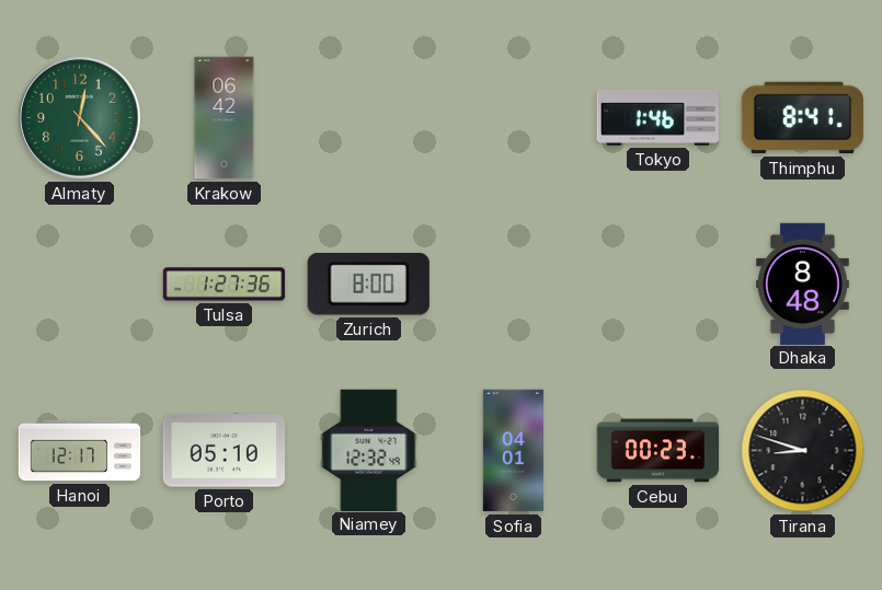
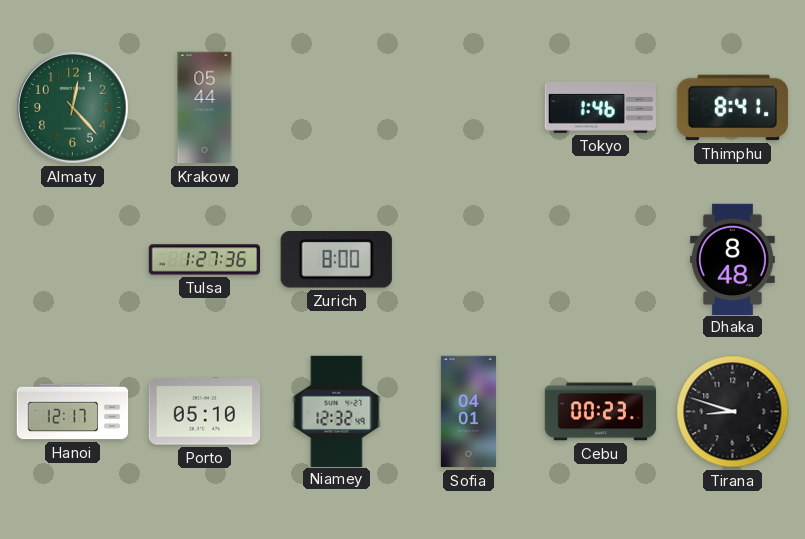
Krakow: 06:42 -> 05:44
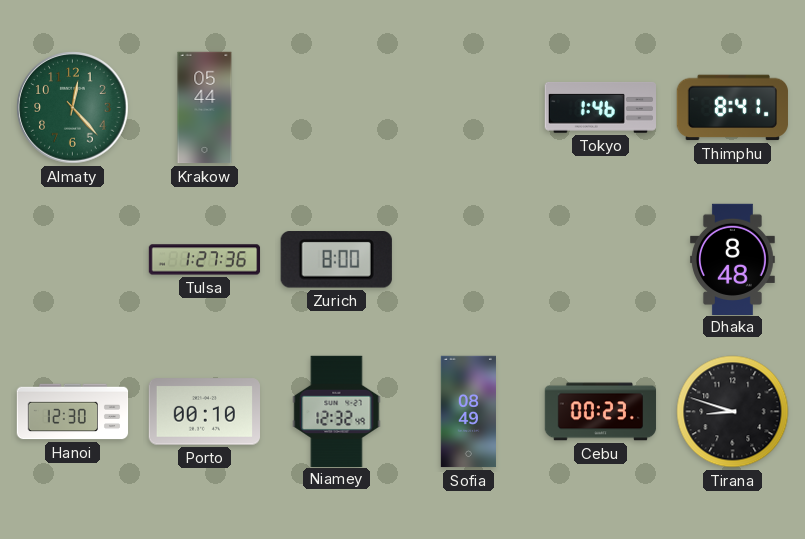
Hanoi: 12:17 -> 12:30
Porto: 05:10 -> 00:10
Sofia: 04:01 -> 08:49
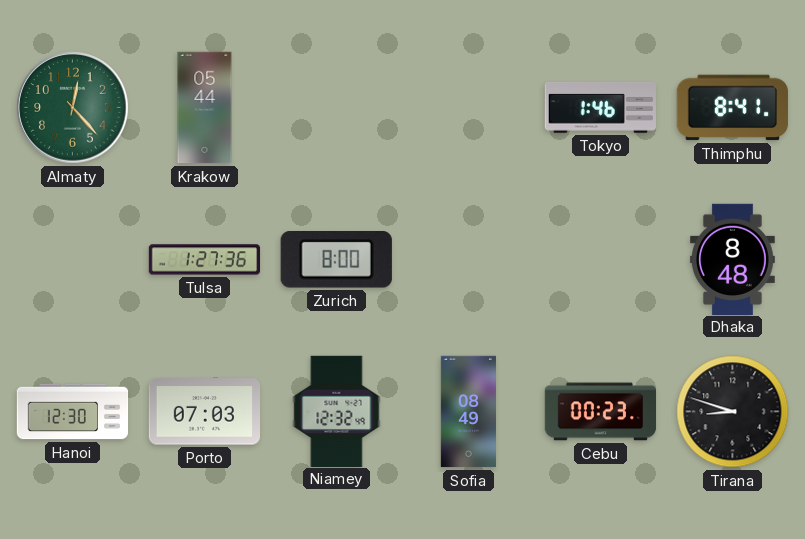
Porto: 00:10 -> 07:03
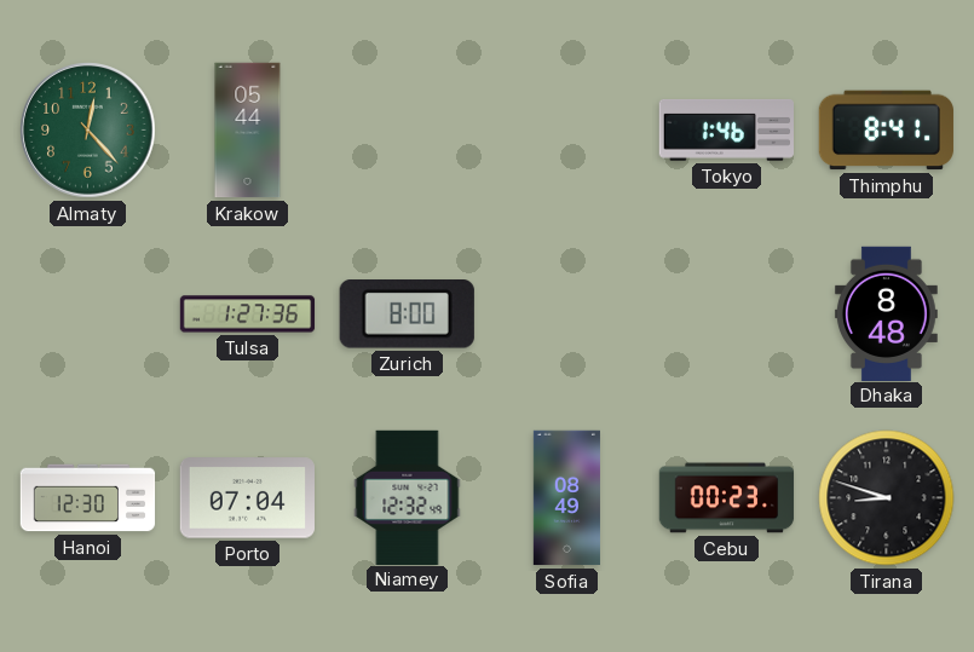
Porto: 07:03 -> 07:04
